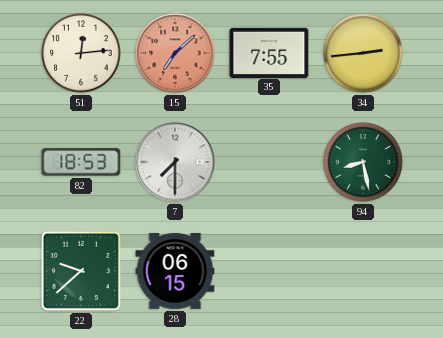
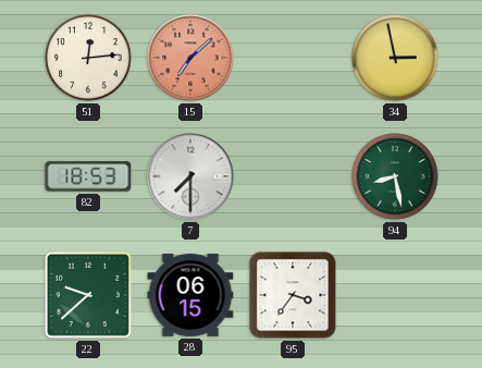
35: 7:55 -> none
34: 2:44 -> 2:58
95: none -> 3:36
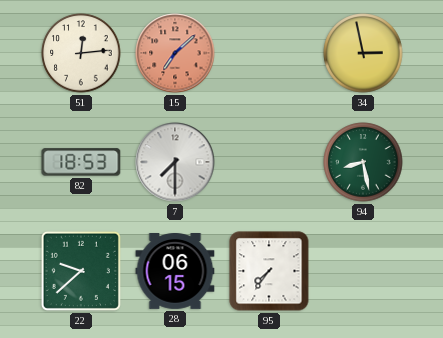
95: 3:36 -> 7:36
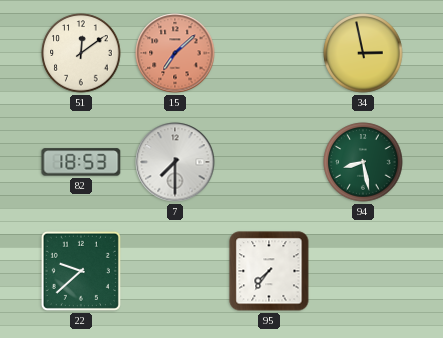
51: 12:14 -> 12:09
28: 06:15 -> none
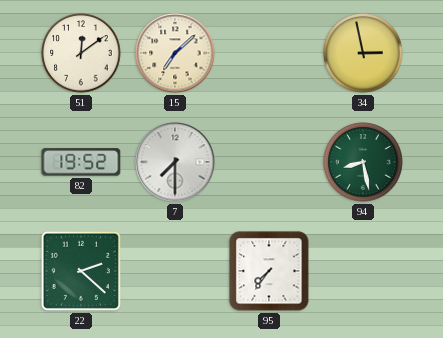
15 dial: salmon -> cream
82: 18:53 -> 19:52
22: 9:38 -> 2:22
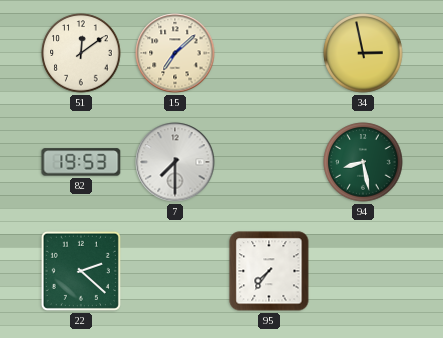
82: 19:52 -> 19:53
